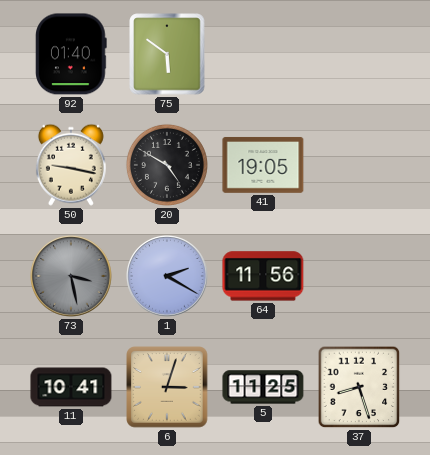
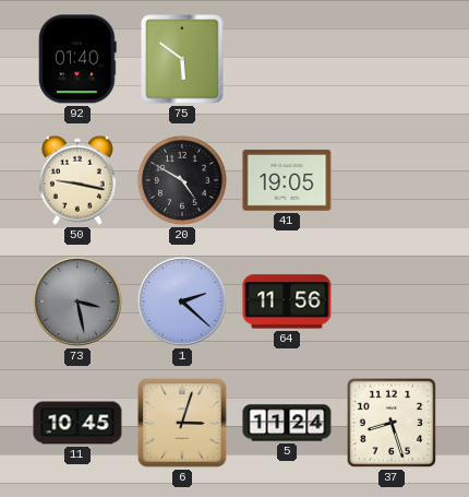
1: 2:20 -> 2:22
11: 10:41 -> 10:45
5: 11:25 -> 11:24
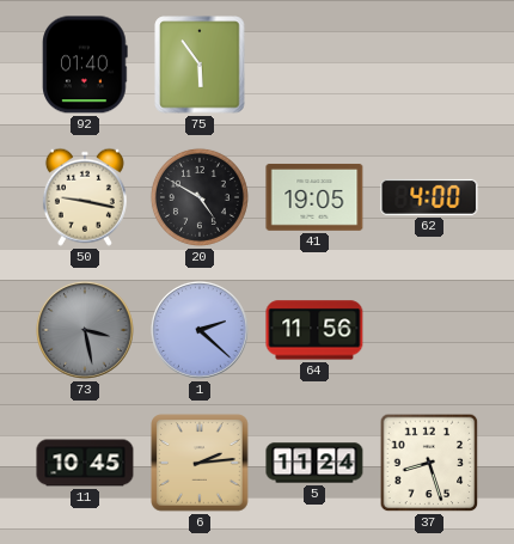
75: 5:51 -> 5:54
62: none -> 4:00
6: 3:03 -> 2:14
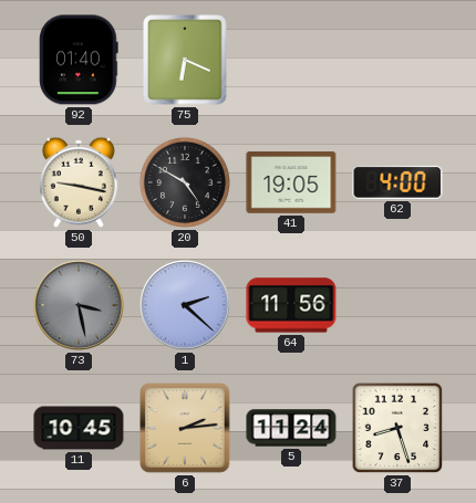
75: 5:54 -> 6:19
